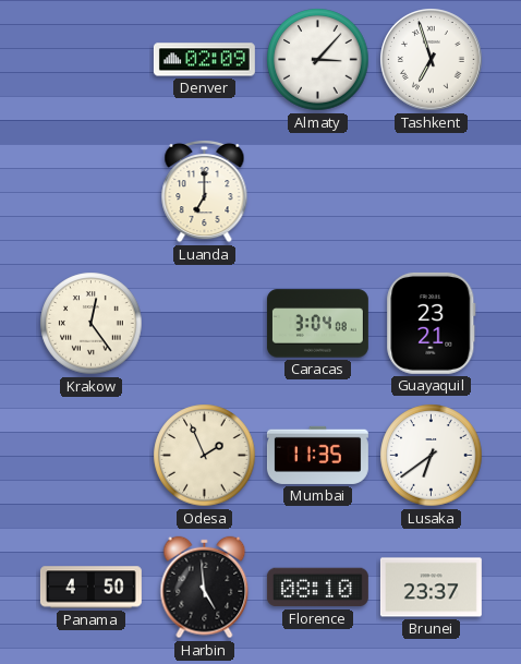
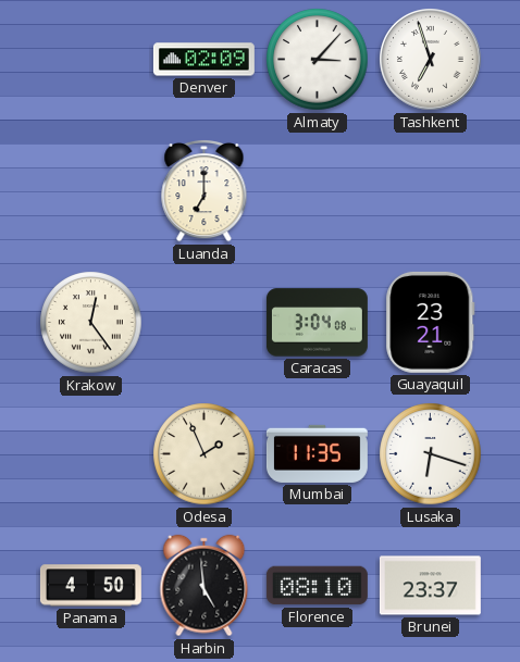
Lusaka: 6:39 -> 6:18
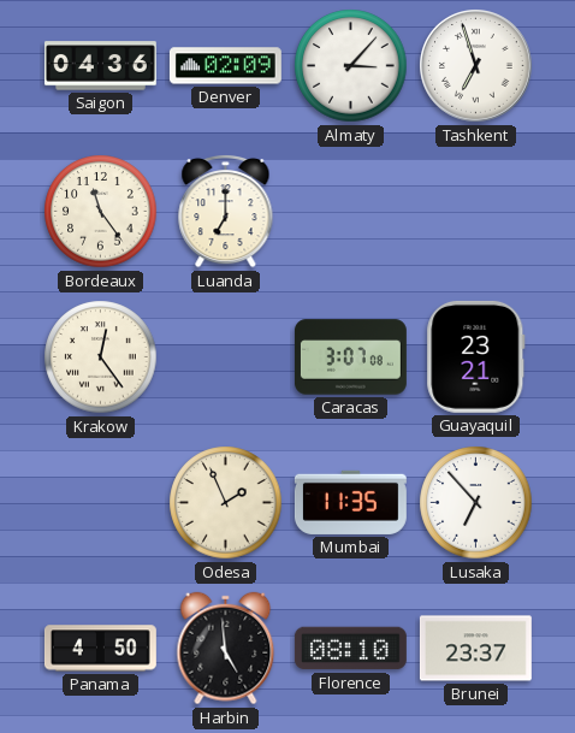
Saigon: none -> 04:36
Bordeaux: none -> 11:24
Caracas: 3:04 -> 3:07
Lusaka: 6:18 -> 6:53
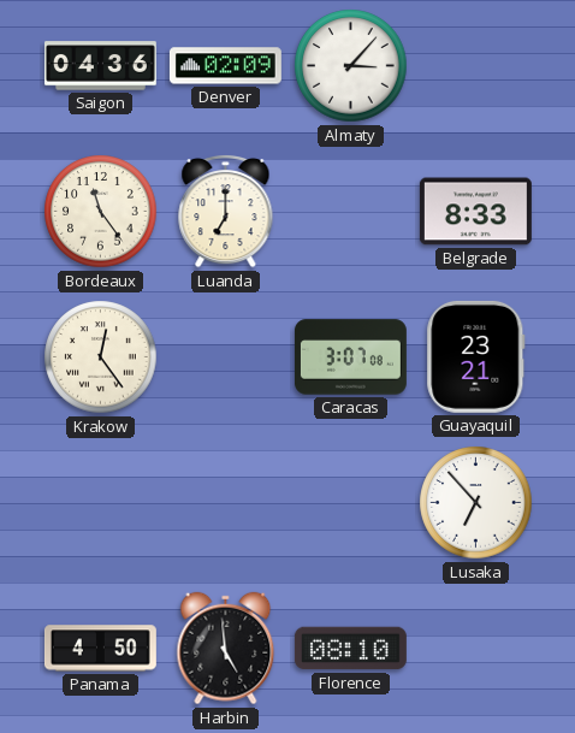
Tashkent: 6:57 -> none
Belgrade: none -> 8:33
Odesa: 1:56 -> none
Mumbai: 11:35 -> none
Brunei: 23:37 -> none
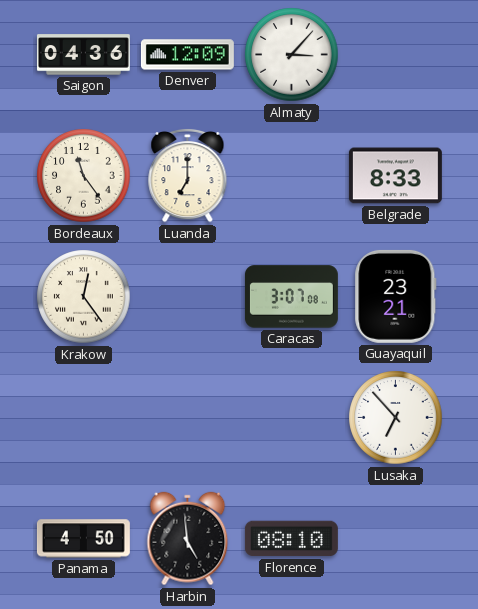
Denver: 02:09 -> 12:09
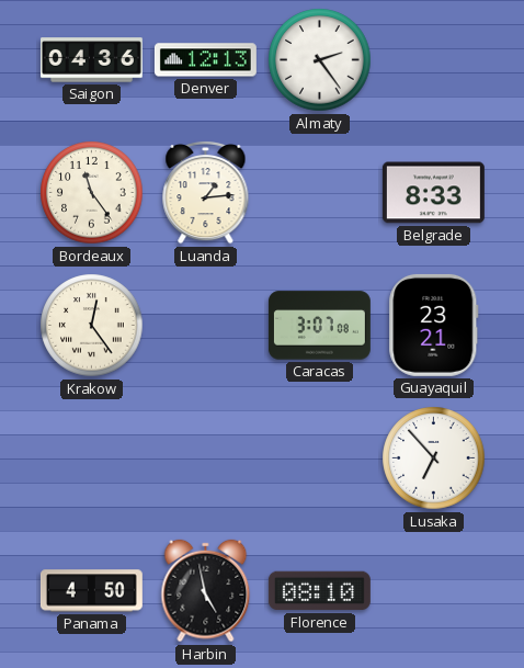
Denver: 12:09 -> 12:13
Almaty: 3:07 -> 2:24
Luanda: 7:00 -> 1:14
Harbin: 4:59 -> 4:58
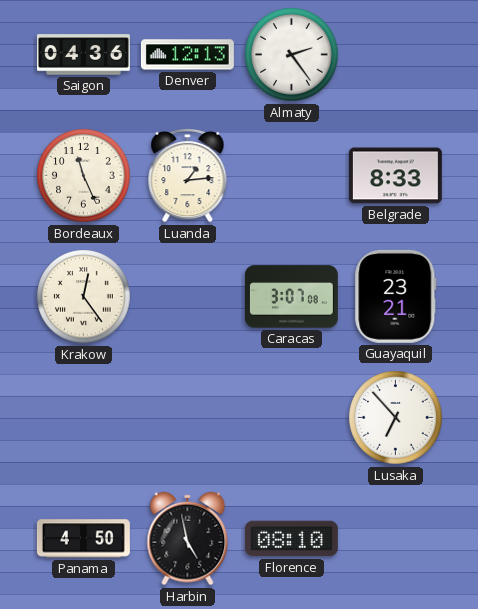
Bordeaux: 11:24 -> 11:26
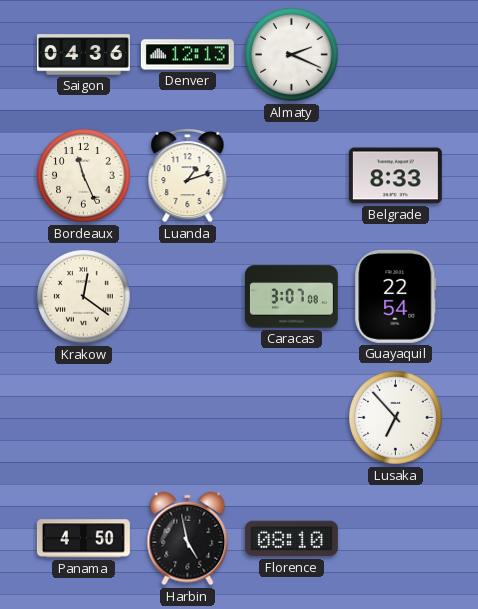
Almaty: 2:24 -> 2:19
Luanda: 1:14 -> 1:12
Krakow: 12:24 -> 12:21
Guayaquil: 23:21 -> 22:54
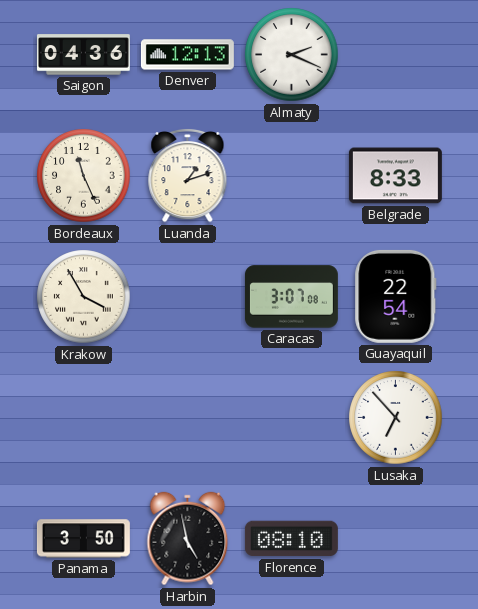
Krakow: 12:21 -> 3:55
Panama: 4:50 -> 3:50
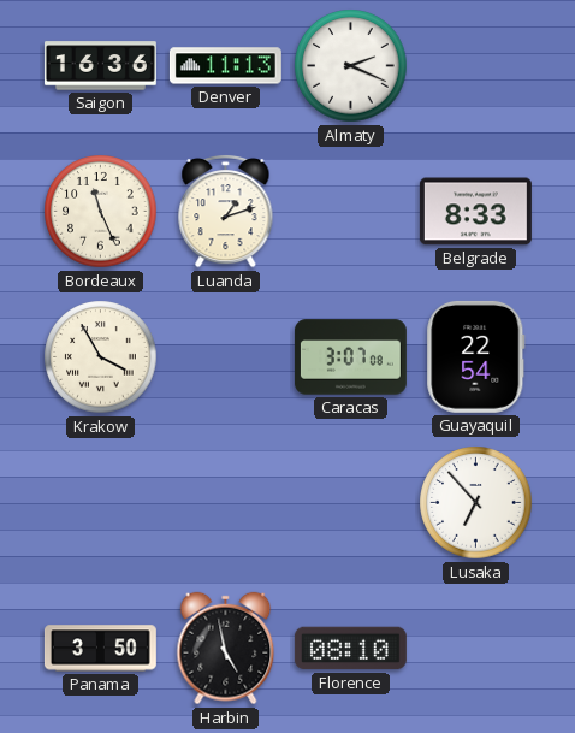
Saigon: 04:36 -> 16:36
Denver: 12:13 -> 11:13
